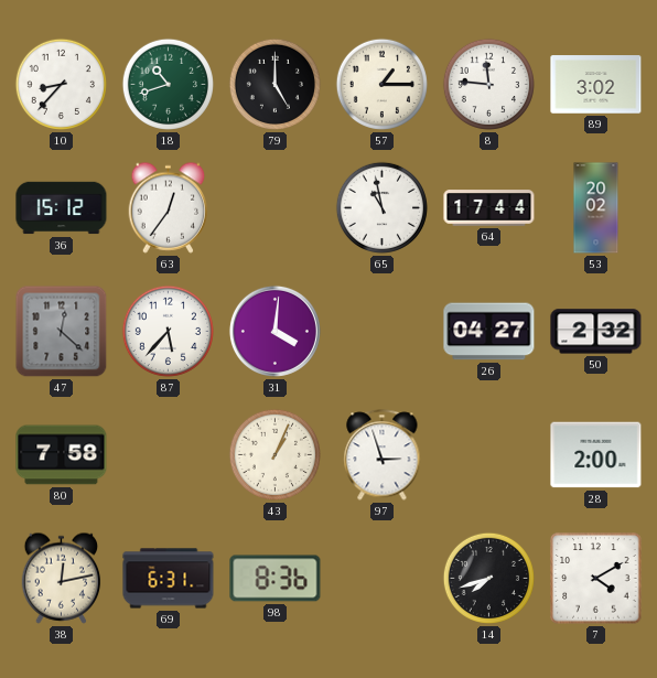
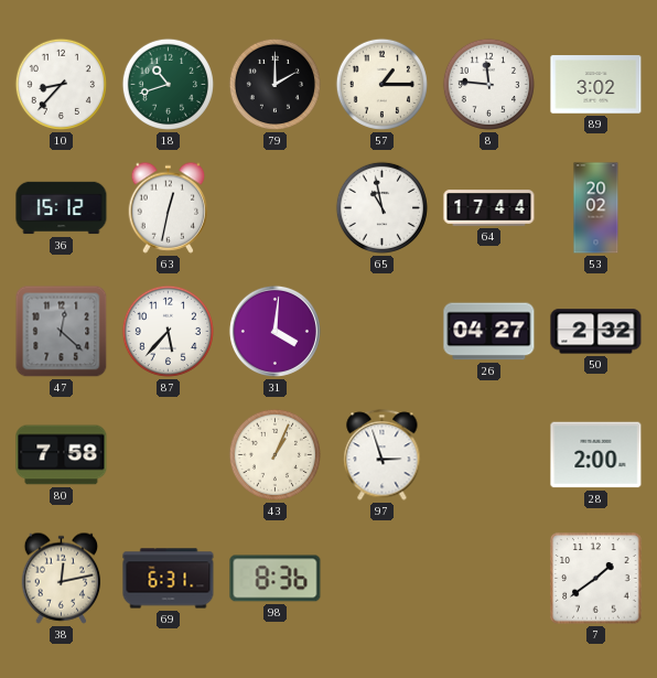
79: 5:00 -> 2:00
63: 12:36 -> 12:32
14: 7:42 -> none
7: 4:10 -> 1:39
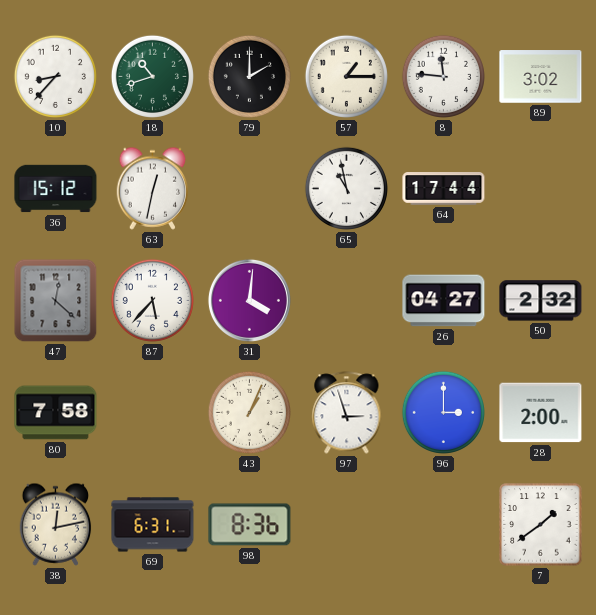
53: 20:02 -> none
96: none -> 3:00
